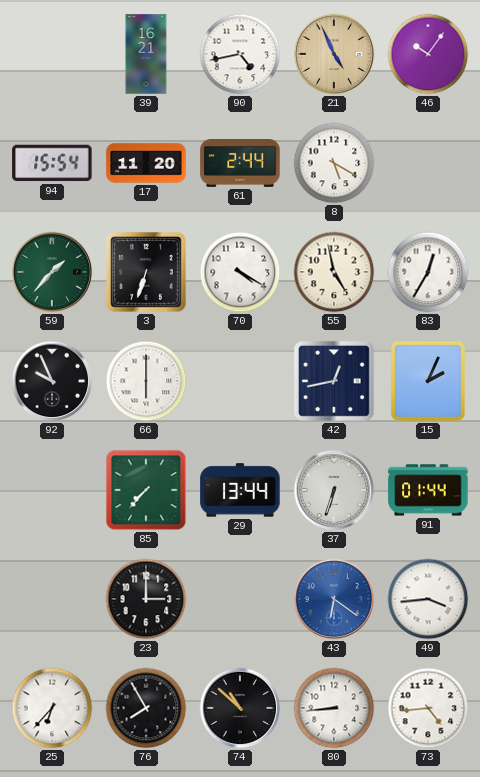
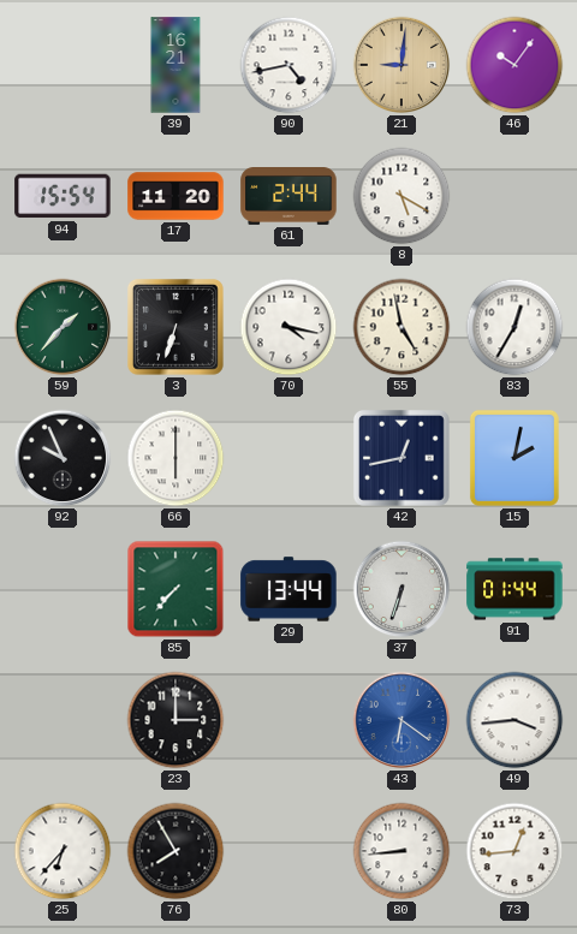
21: 4:56 -> 9:01
70: 4:20 -> 4:17
15: 2:04 -> 2:02
74: 10:52 -> none
73: 4:44 -> 12:44
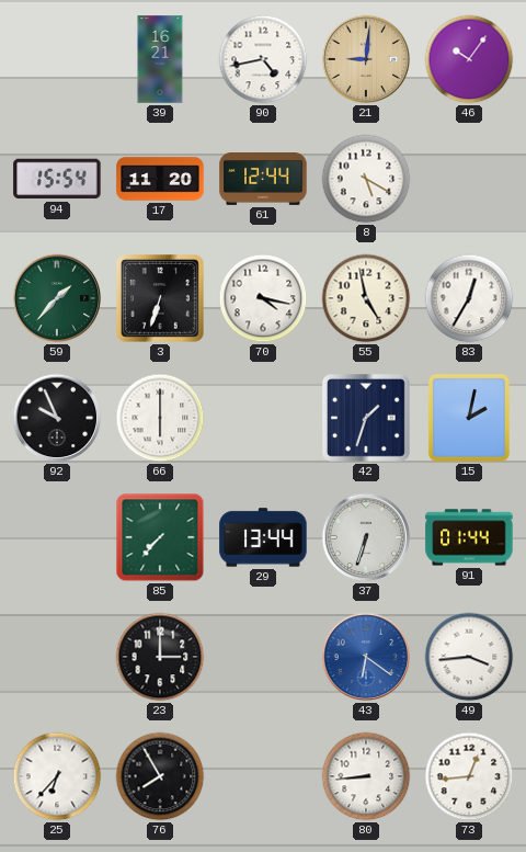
61: 2:44 -> 12:44
42: 12:43 -> 1:33
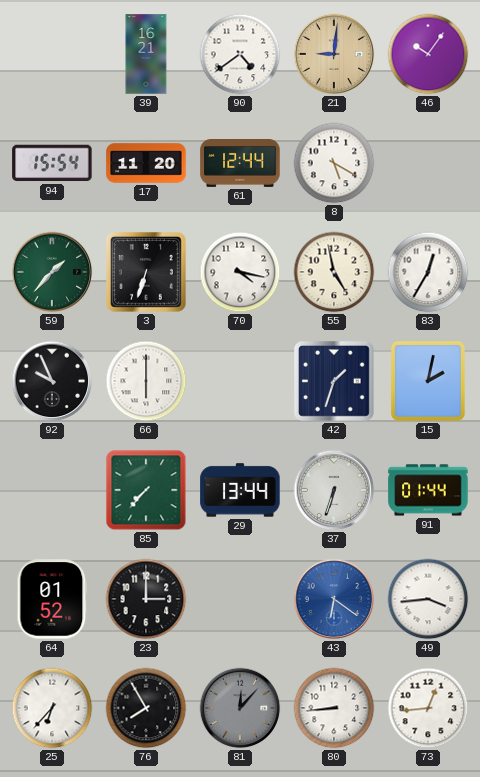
90: 4:43 -> 4:39
64: none -> 01:52
81: none -> 12:07
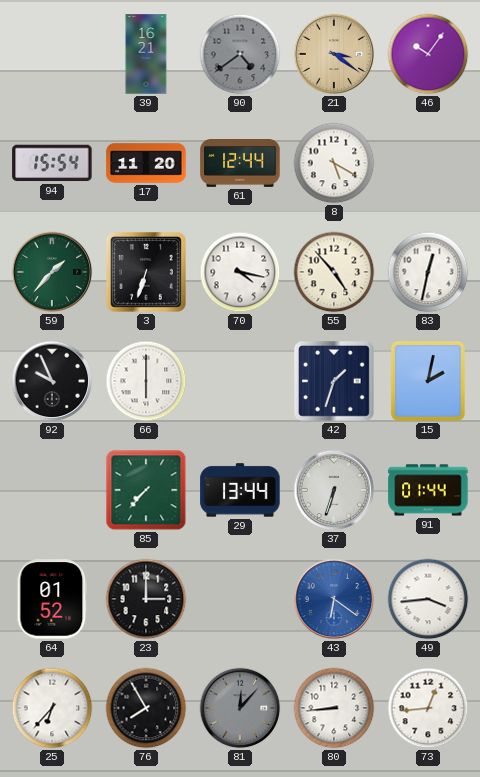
90 dial: white -> grey
21: 9:01 -> 3:21
55: 4:58 -> 4:53
83: 12:35 -> 12:32
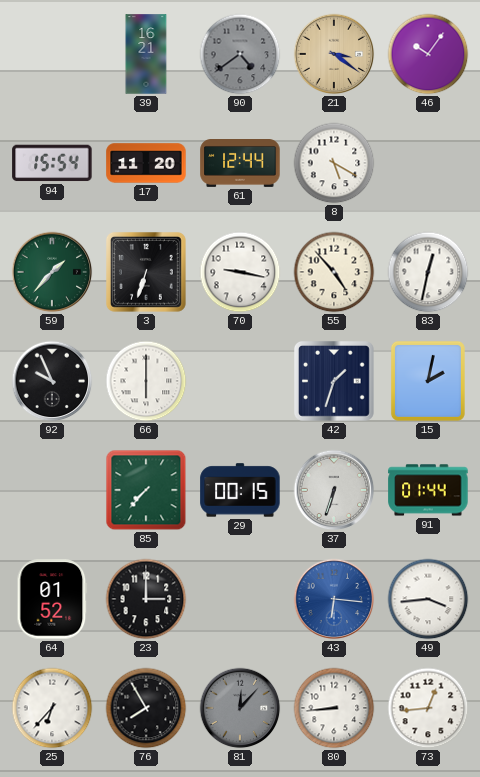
70: 4:17 -> 9:17
29: 13:44 -> 00:15
43: 6:21 -> 6:16
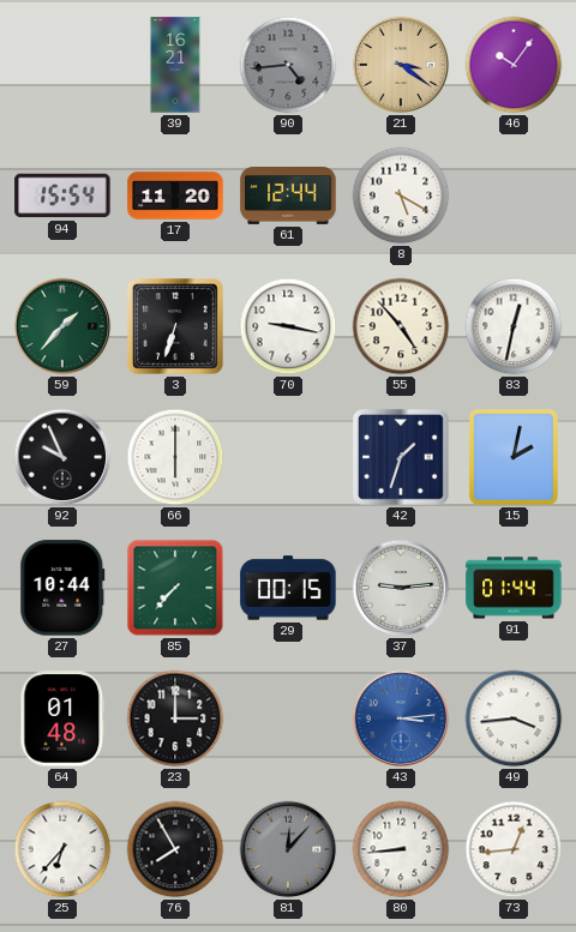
90: 4:39 -> 4:44
27: none -> 10:44
37: 6:33 -> 9:14
64: 01:52 -> 01:48
43: 6:16 -> 3:14
